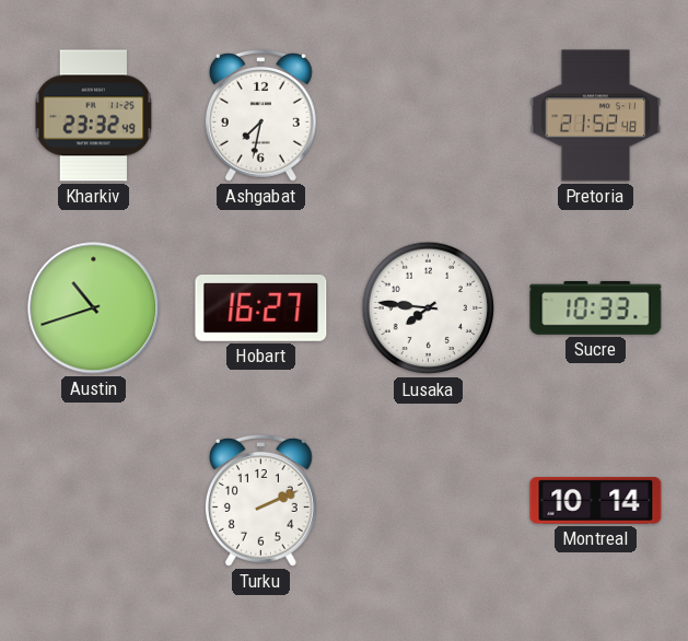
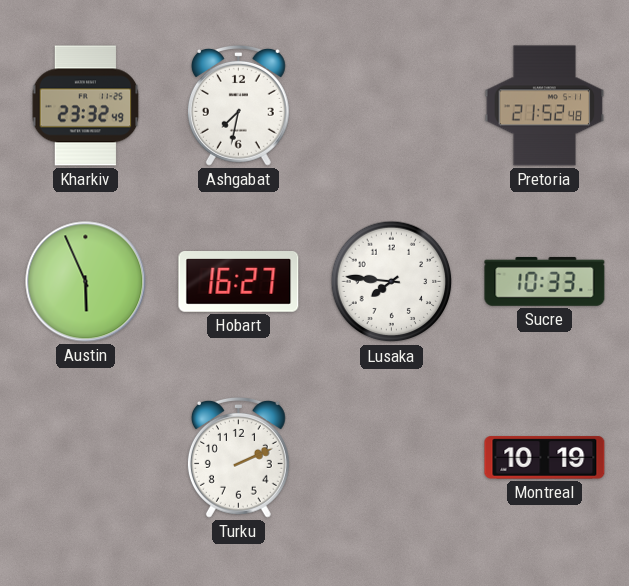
Austin: 10:42 -> 5:56
Montreal: 10:14 -> 10:19
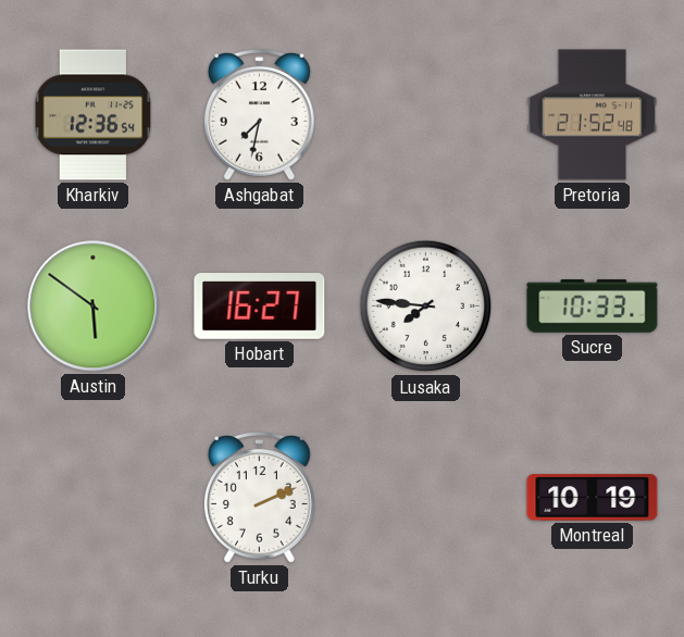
Kharkiv: 23:32 -> 12:36
Austin: 5:56 -> 5:51
